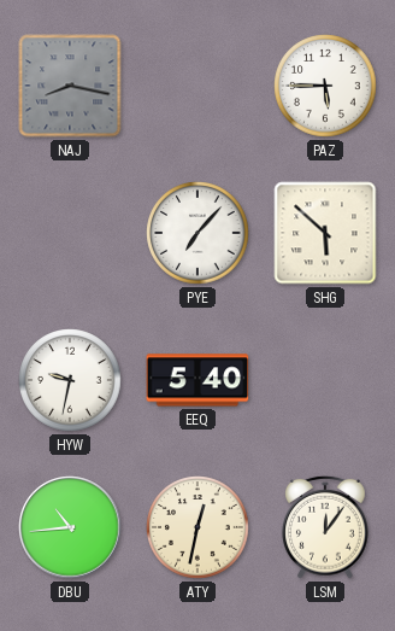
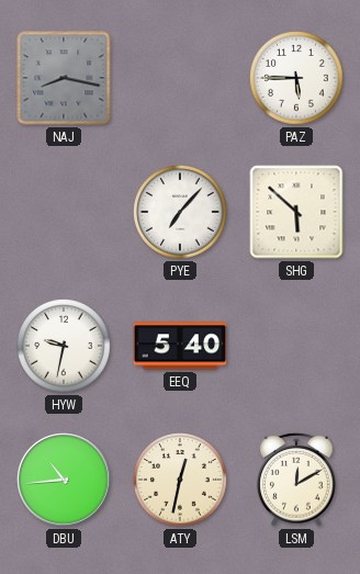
LSM: 12:06 -> 12:10
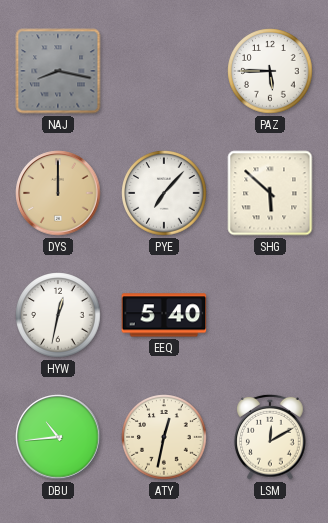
DYS: none -> 12:00
HYW: 9:32 -> 12:32
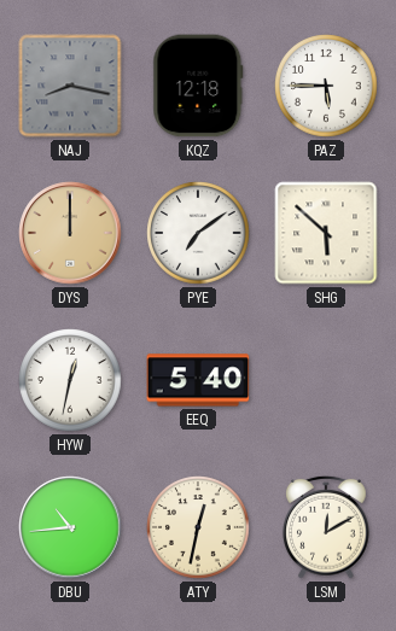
KQZ: none -> 12:18
PYE: 7:07 -> 7:09
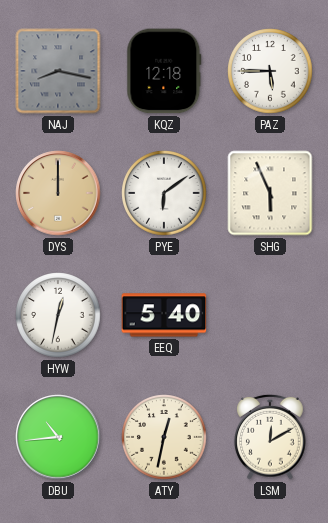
PYE: 7:09 -> 6:09
SHG: 5:52 -> 5:56
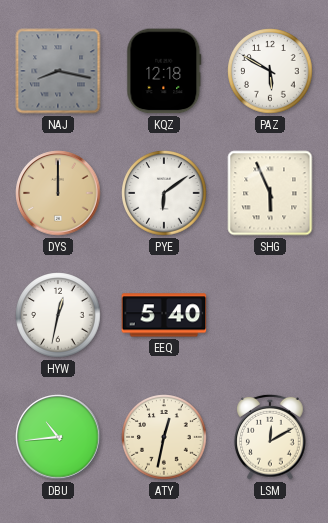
PAZ: 5:45 -> 5:50
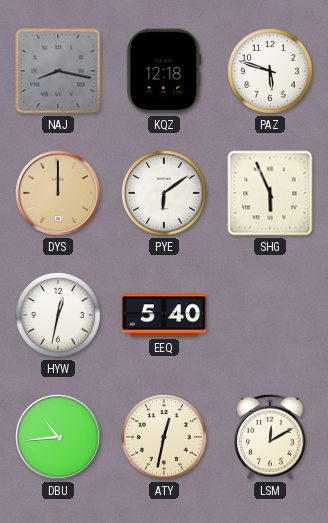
PAZ: 5:50 -> 5:48
